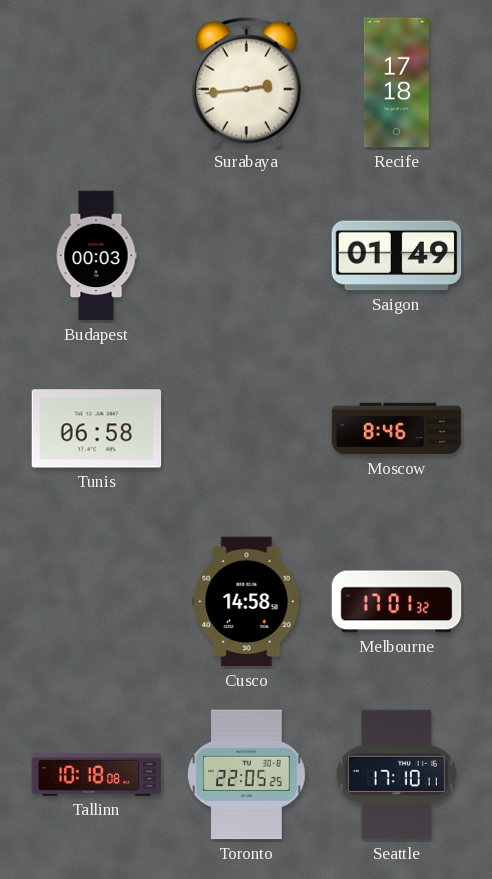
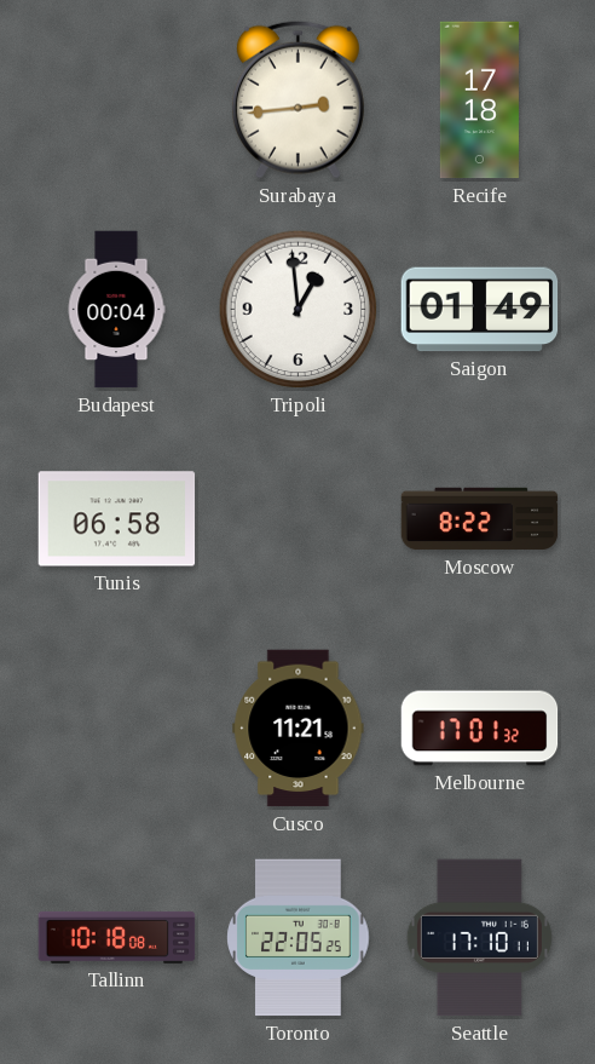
Budapest: 00:03 -> 00:04
Tripoli: none -> 12:59
Moscow: 8:46 -> 8:22
Cusco: 14:58 -> 11:21
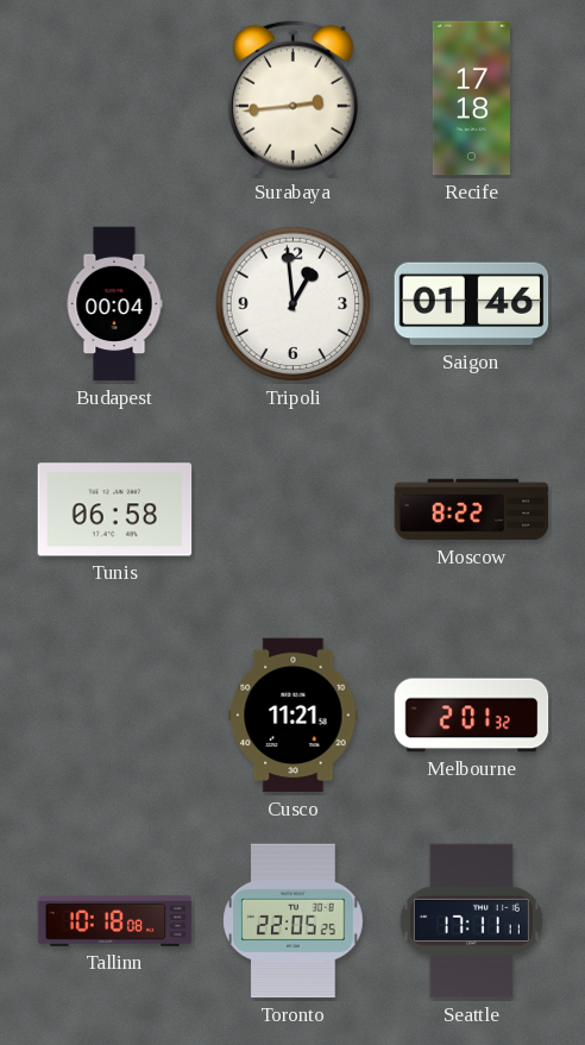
Saigon: 01:49 -> 01:46
Melbourne: 17:01 -> 2:01
Seattle: 17:10 -> 17:11
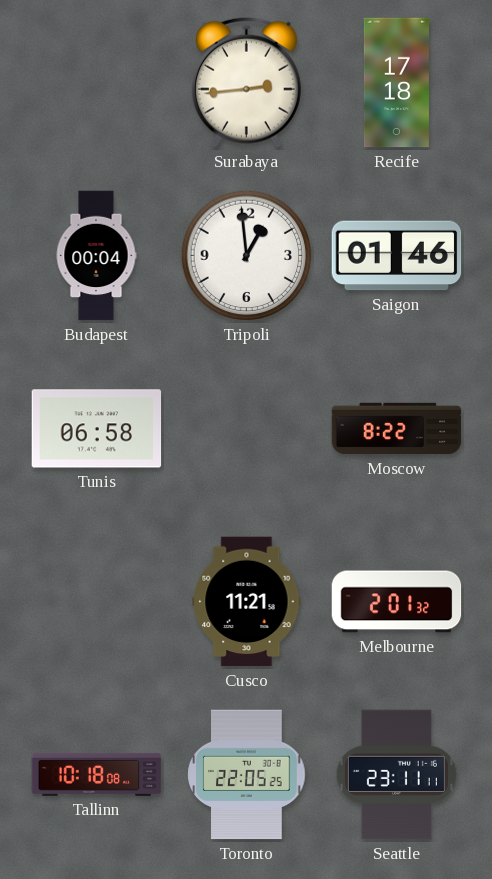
Seattle: 17:11 -> 23:11
